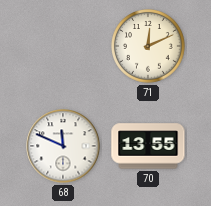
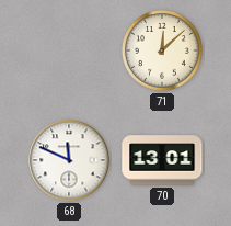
71: 12:11 -> 12:08
70: 13:55 -> 13:01
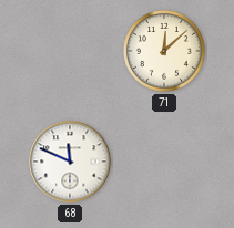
70: 13:01 -> none
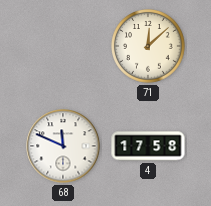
4: none -> 17:58
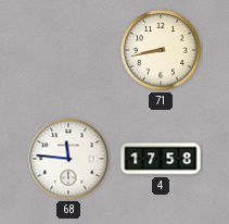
71: 12:08 -> 8:43
68: 11:49 -> 11:46
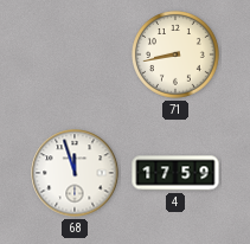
68: 11:46 -> 11:57
4: 17:58 -> 17:59
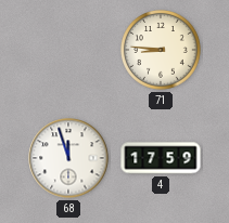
71: 8:43 -> 8:46
